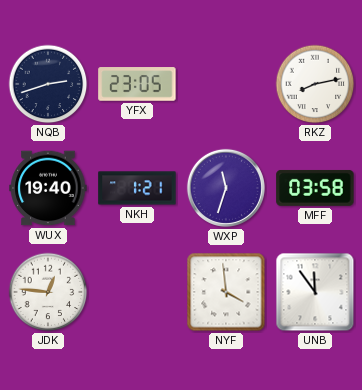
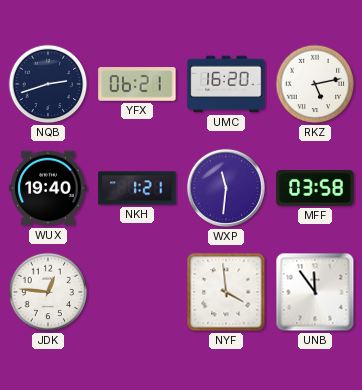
YFX: 23:05 -> 06:21
UMC: none -> 16:20
RKZ: 8:13 -> 5:13
WXP: 11:33 -> 11:31
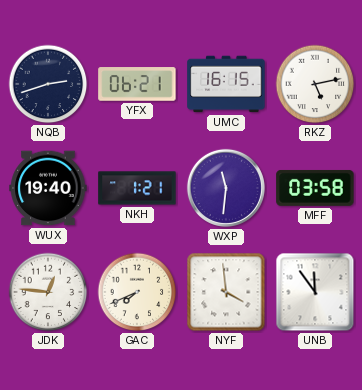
UMC: 16:20 -> 16:15
GAC: none -> 7:41
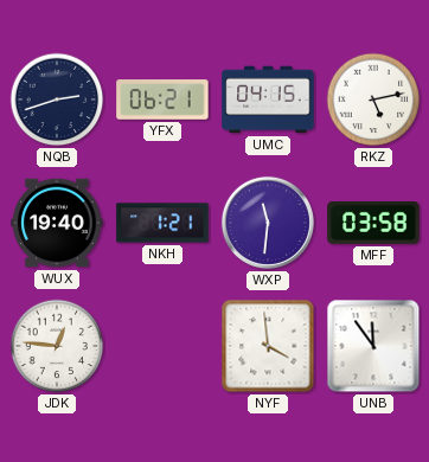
UMC: 16:15 -> 04:15
GAC: 7:41 -> none
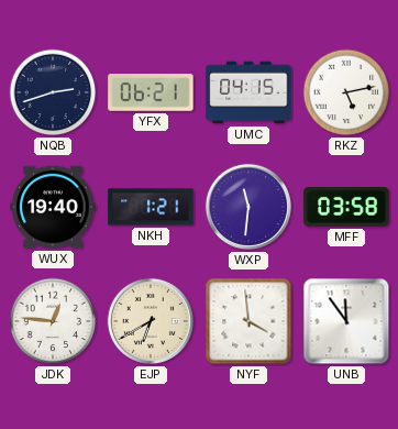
EJP: none -> 6:40
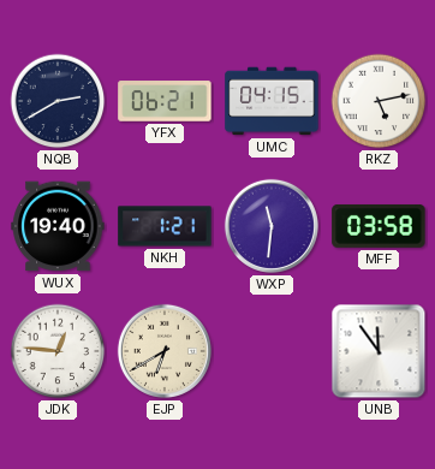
NQB: 2:42 -> 2:40
NYF: 3:59 -> none
